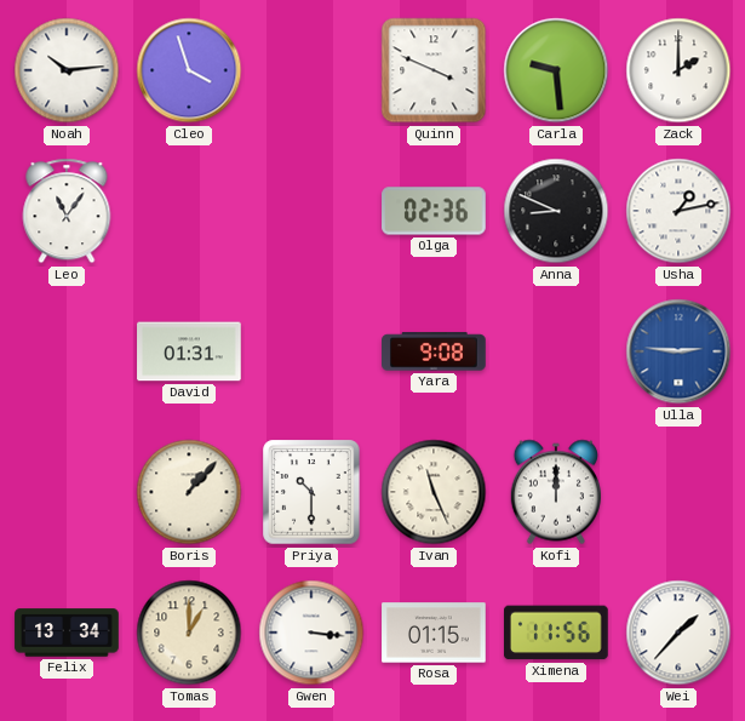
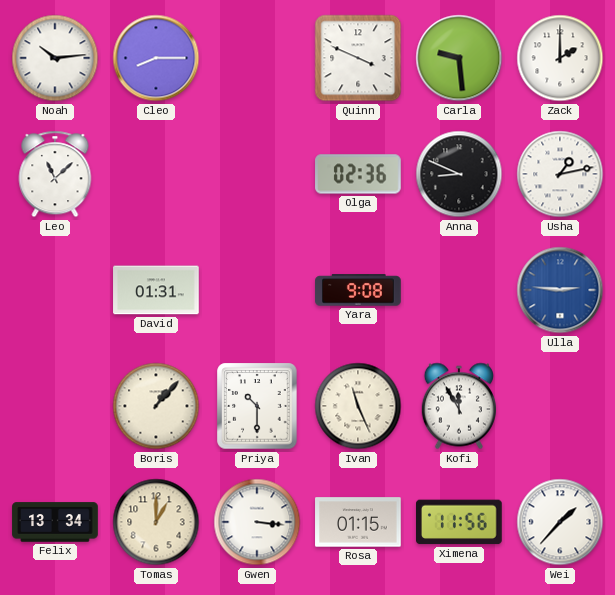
Cleo: 3:57 -> 8:15
Leo: 11:06 -> 11:08
Kofi: 12:00 -> 11:55
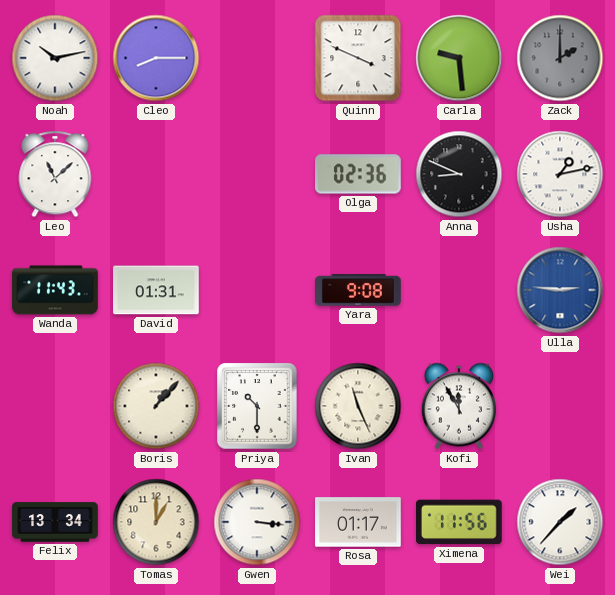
Noah: 10:14 -> 10:13
Zack dial: white -> grey
Wanda: none -> 11:43
Rosa: 01:15 -> 01:17
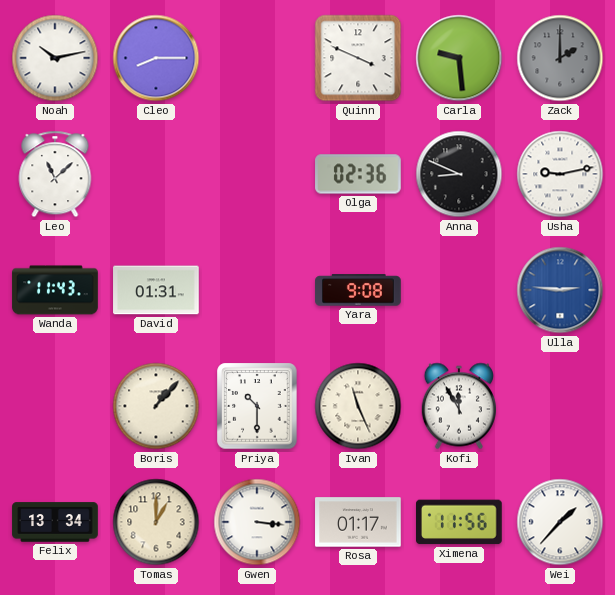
Usha: 1:13 -> 9:13
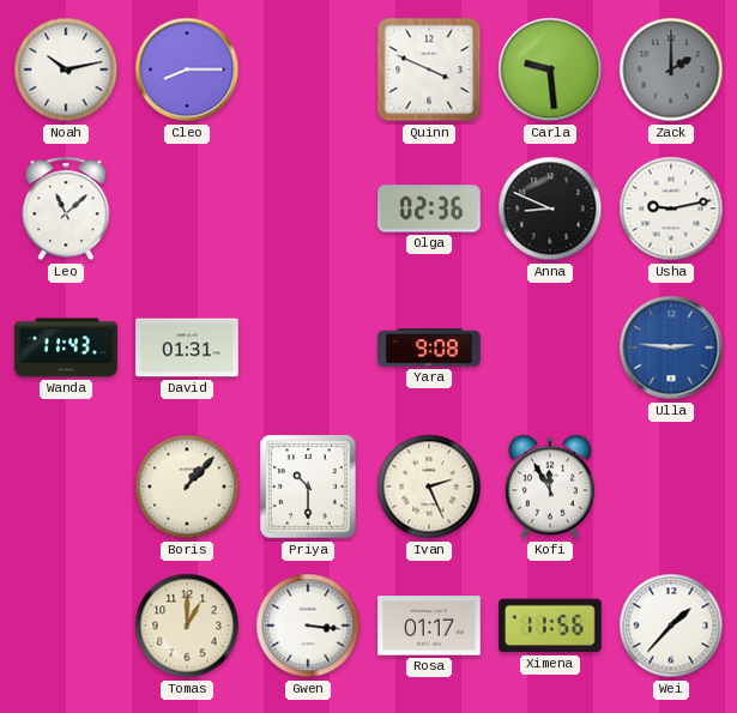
Ivan: 11:26 -> 2:26
Felix: 13:34 -> none
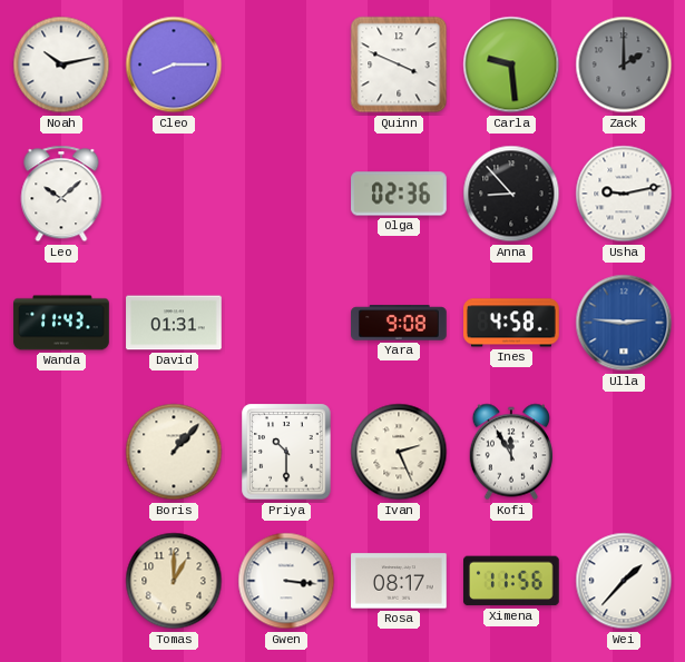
Leo: 11:08 -> 10:08
Anna: 8:49 -> 8:53
Ines: none -> 4:58
Rosa: 01:17 -> 08:17
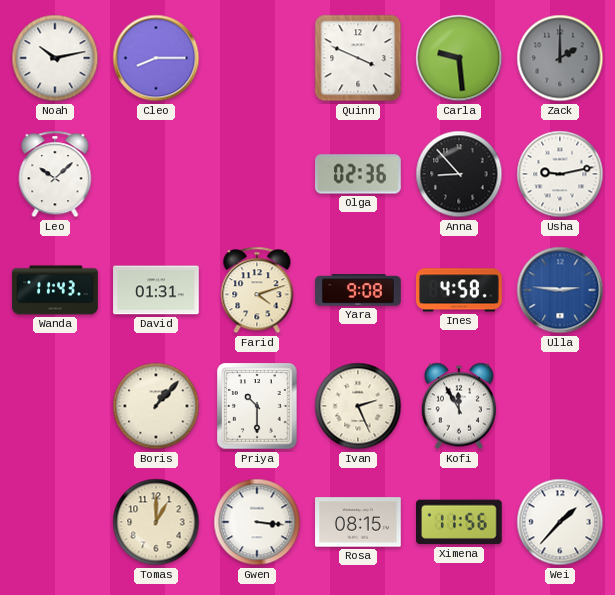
Farid: none -> 4:12
Rosa: 08:17 -> 08:15
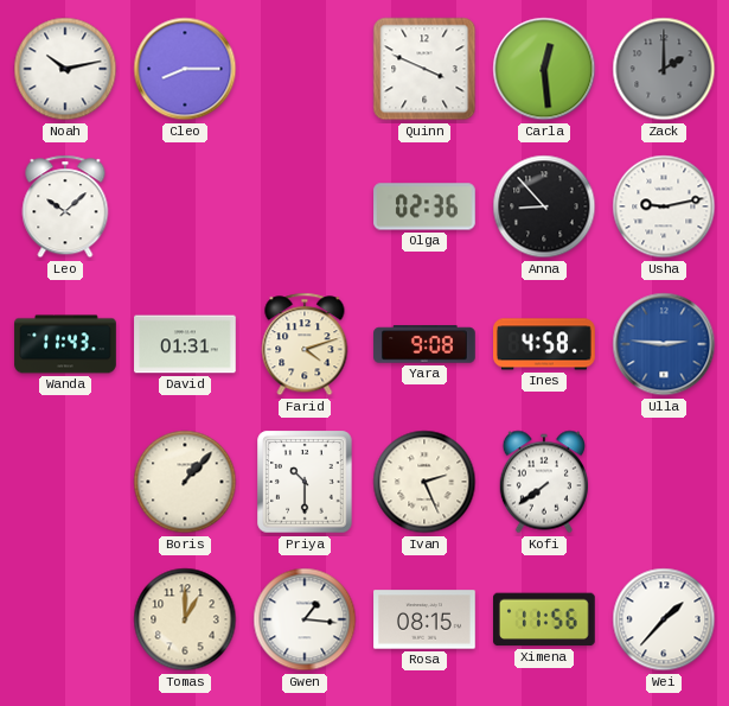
Carla: 9:29 -> 12:29
Kofi: 11:55 -> 7:39
Gwen: 3:16 -> 1:16
